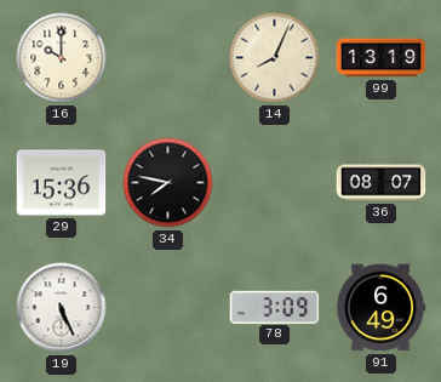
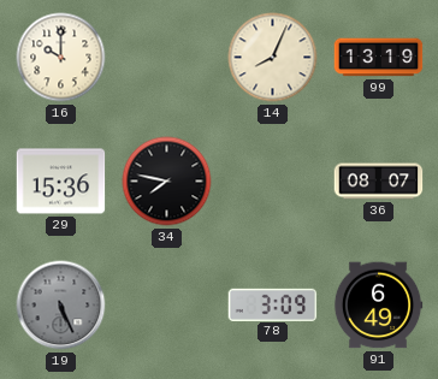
19 dial: white -> grey
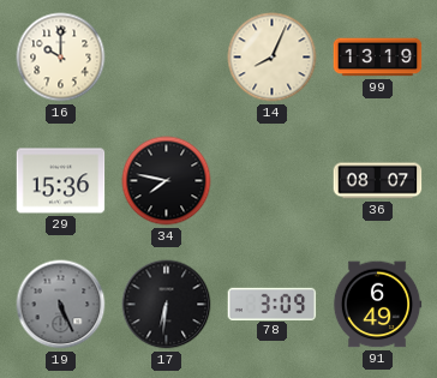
17: none -> 6:31
